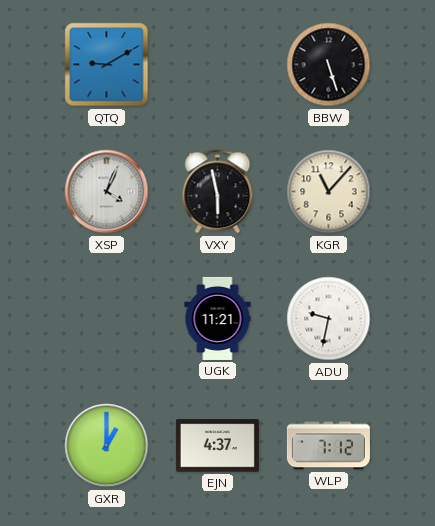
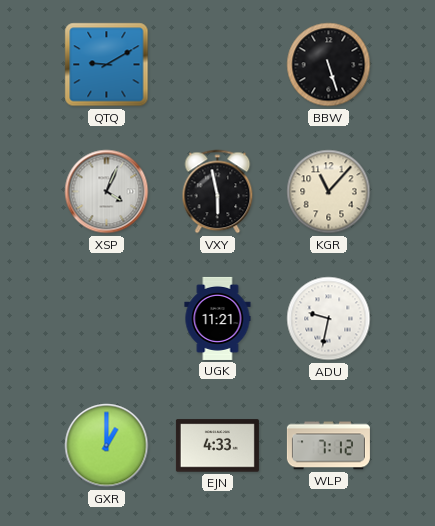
EJN: 4:37 -> 4:33
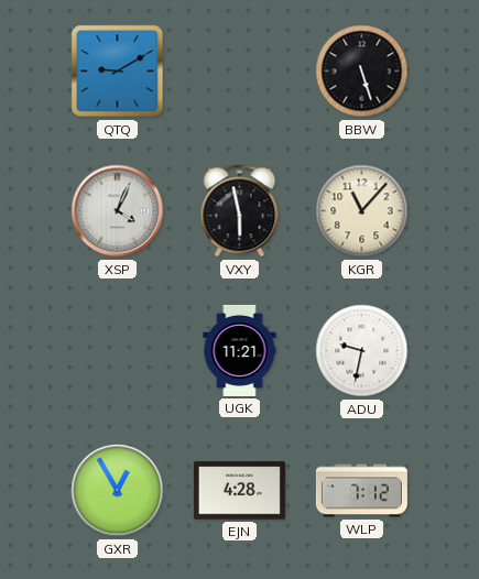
GXR: 1:00 -> 12:55
EJN: 4:33 -> 4:28
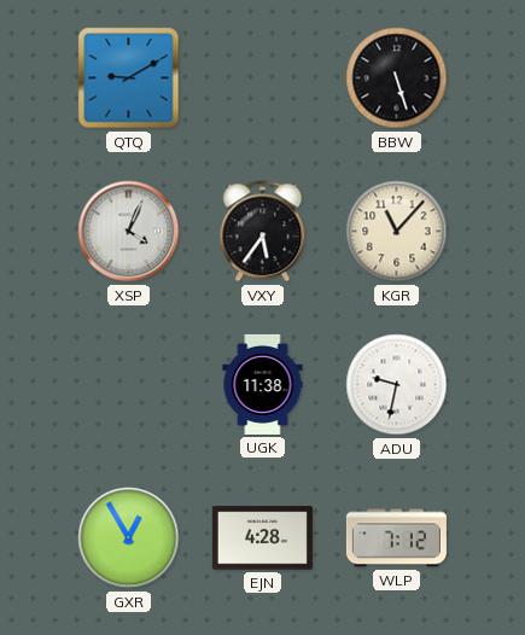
VXY: 5:58 -> 5:36
UGK: 11:21 -> 11:38
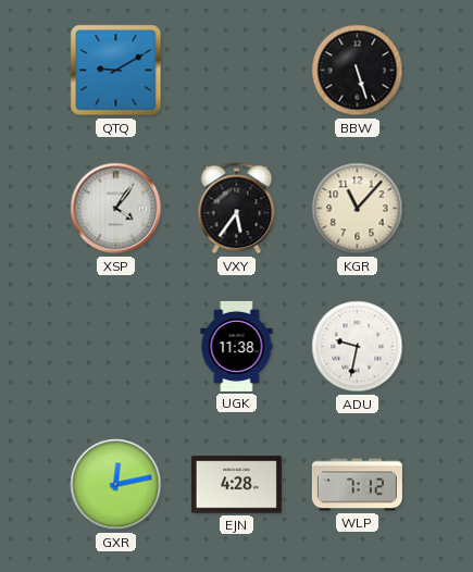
XSP: 4:04 -> 4:06
GXR: 12:55 -> 12:13
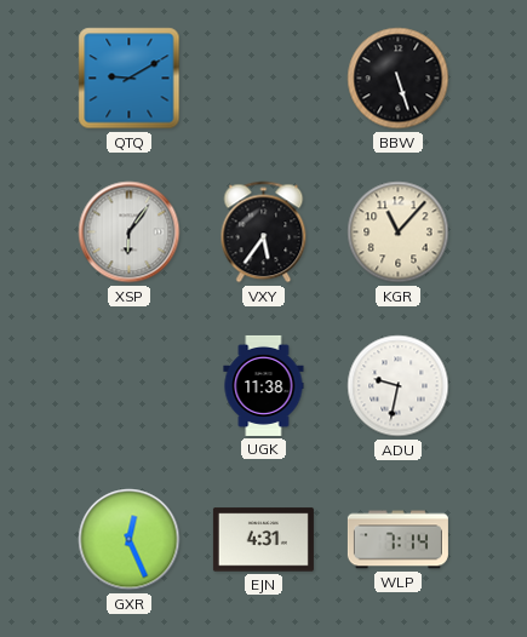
XSP: 4:06 -> 6:06
GXR: 12:13 -> 12:26
EJN: 4:28 -> 4:31
WLP: 7:12 -> 7:14
